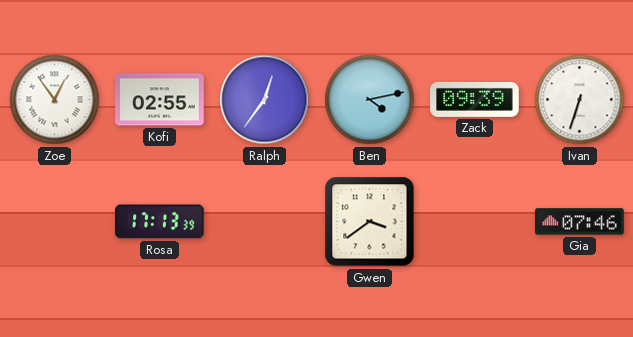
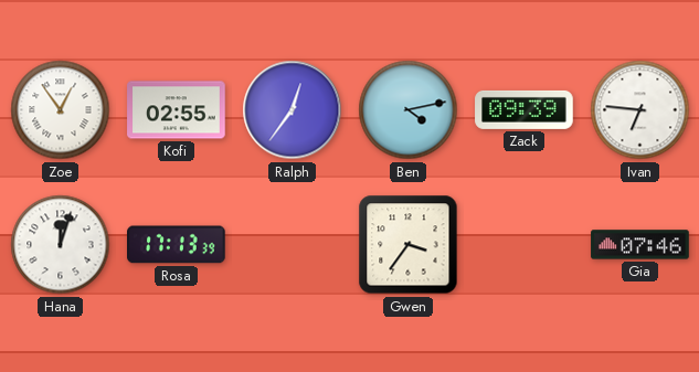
Ivan: 6:33 -> 6:46
Hana: none -> 12:03
Gwen: 3:39 -> 3:36
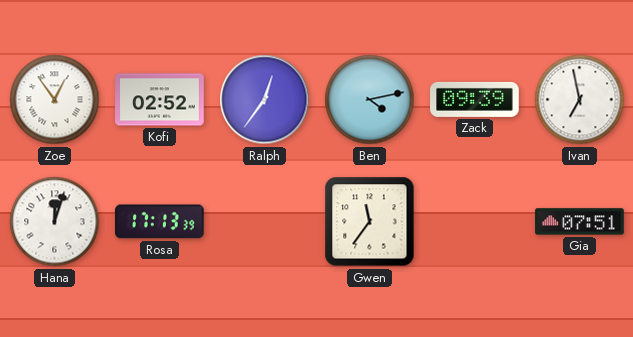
Kofi: 02:55 -> 02:52
Ivan: 6:46 -> 6:58
Gwen: 3:36 -> 11:36
Gia: 07:46 -> 07:51
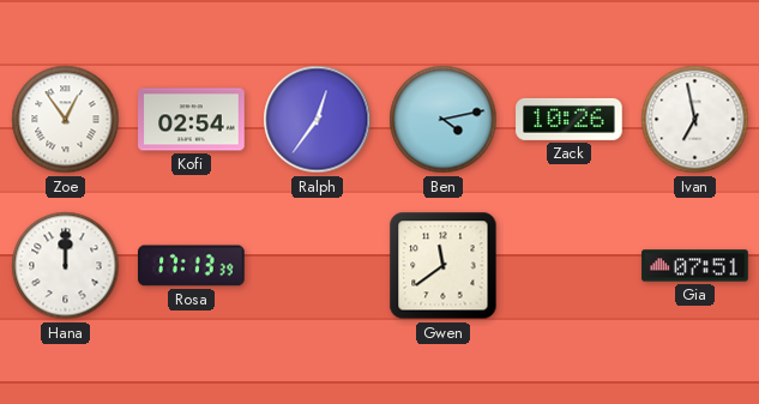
Kofi: 02:52 -> 02:54
Zack: 09:39 -> 10:26
Hana: 12:03 -> 12:00
Gwen: 11:36 -> 11:39
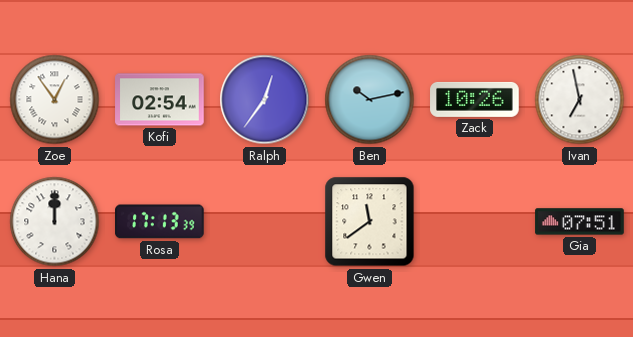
Ben: 4:13 -> 10:13
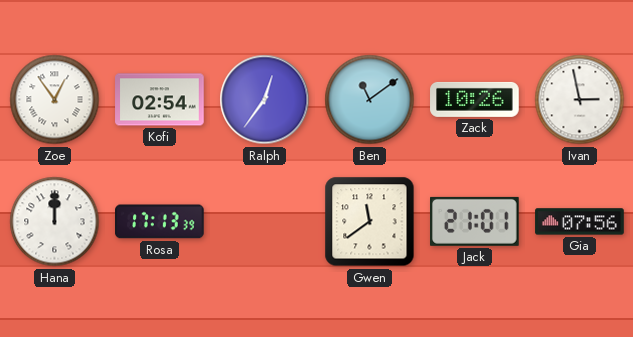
Ben: 10:13 -> 11:09
Ivan: 6:58 -> 2:58
Jack: none -> 21:01
Gia: 07:51 -> 07:56
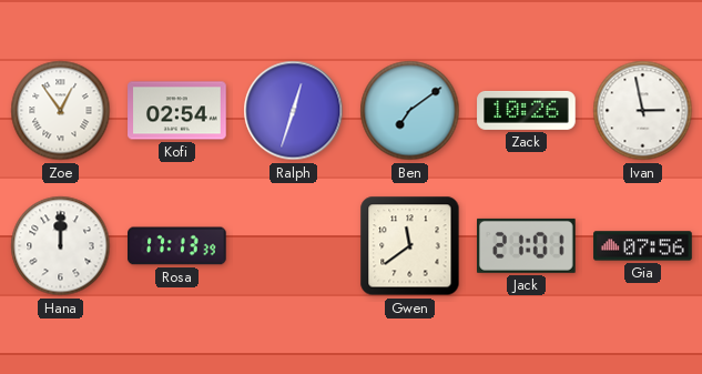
Ralph: 12:36 -> 12:33
Ben: 11:09 -> 7:09
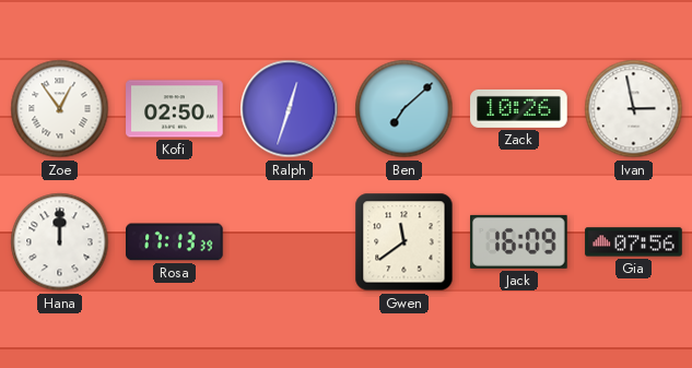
Kofi: 02:54 -> 02:50
Ben: 7:09 -> 7:08
Jack: 21:01 -> 16:09
